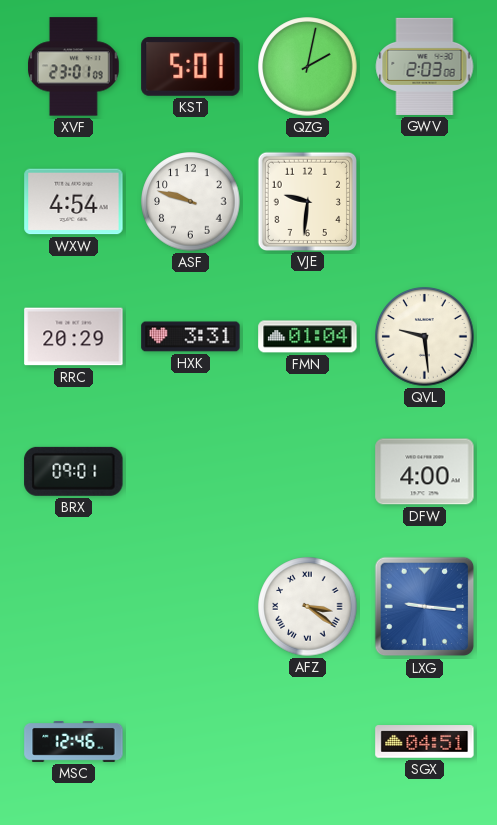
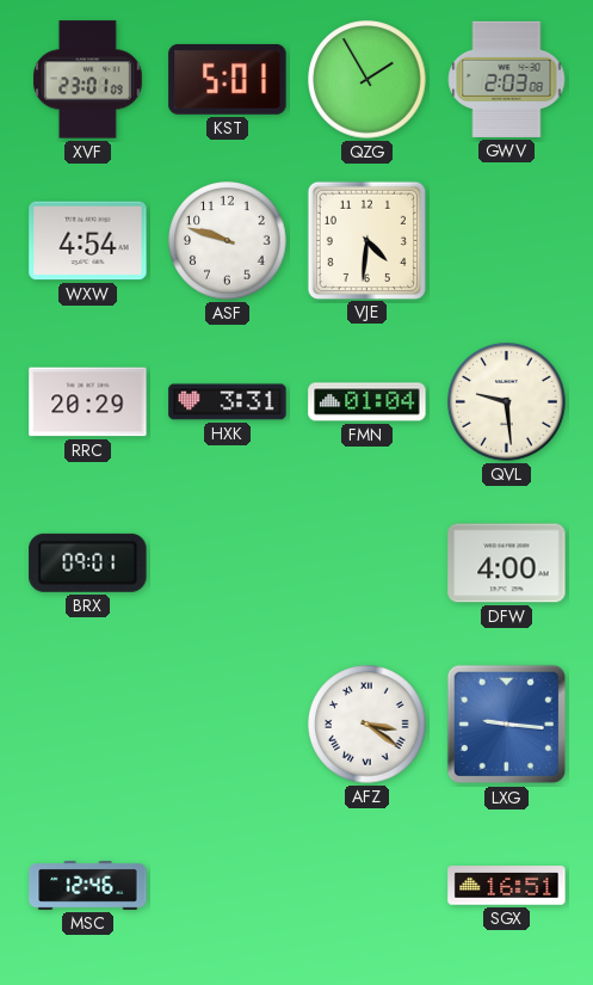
QZG: 2:02 -> 1:55
VJE: 9:31 -> 4:31
SGX: 04:51 -> 16:51
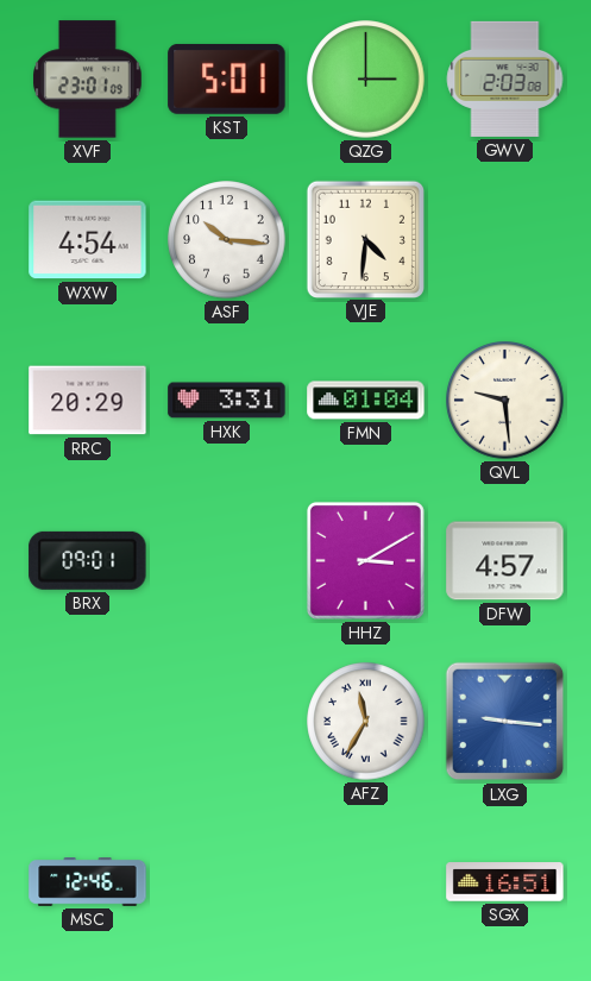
QZG: 1:55 -> 3:00
ASF: 9:48 -> 10:16
HHZ: none -> 3:10
DFW: 4:00 -> 4:57
AFZ: 3:21 -> 11:35
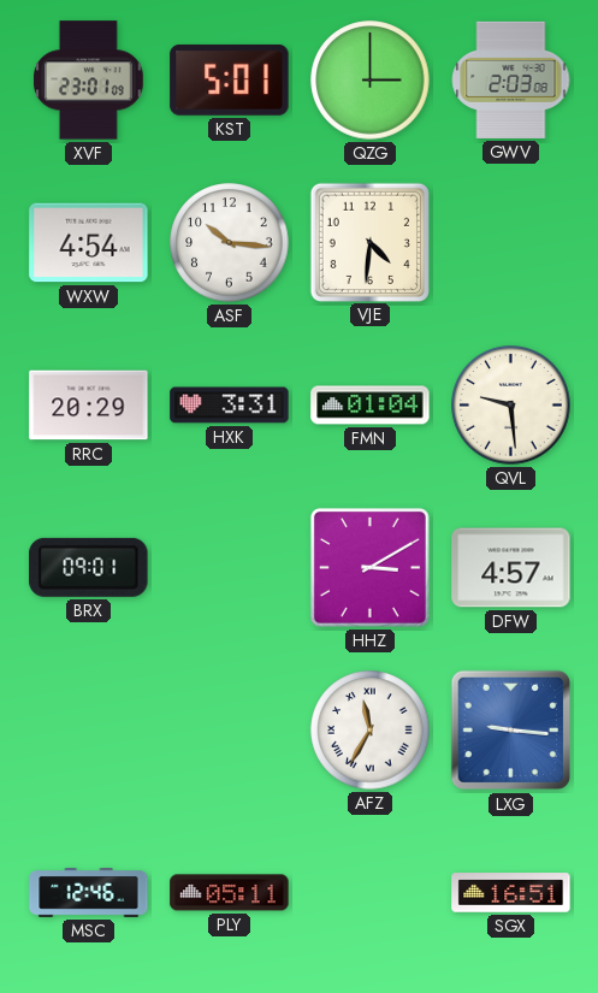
PLY: none -> 05:11
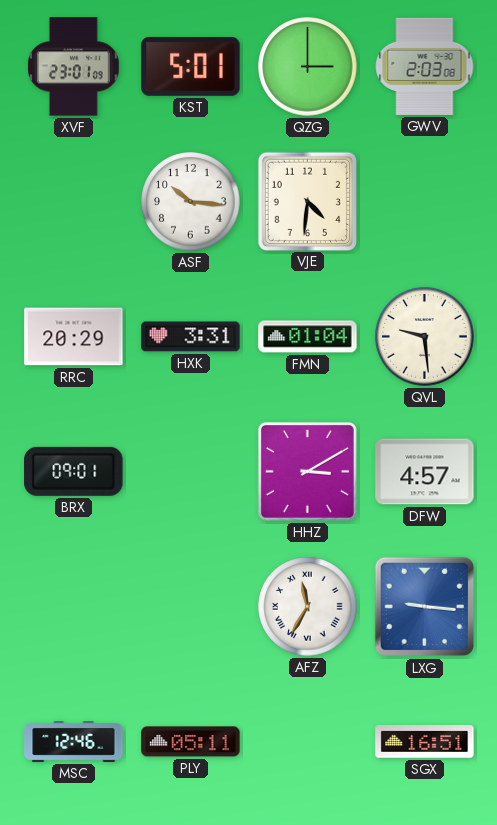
WXW: 4:54 -> none
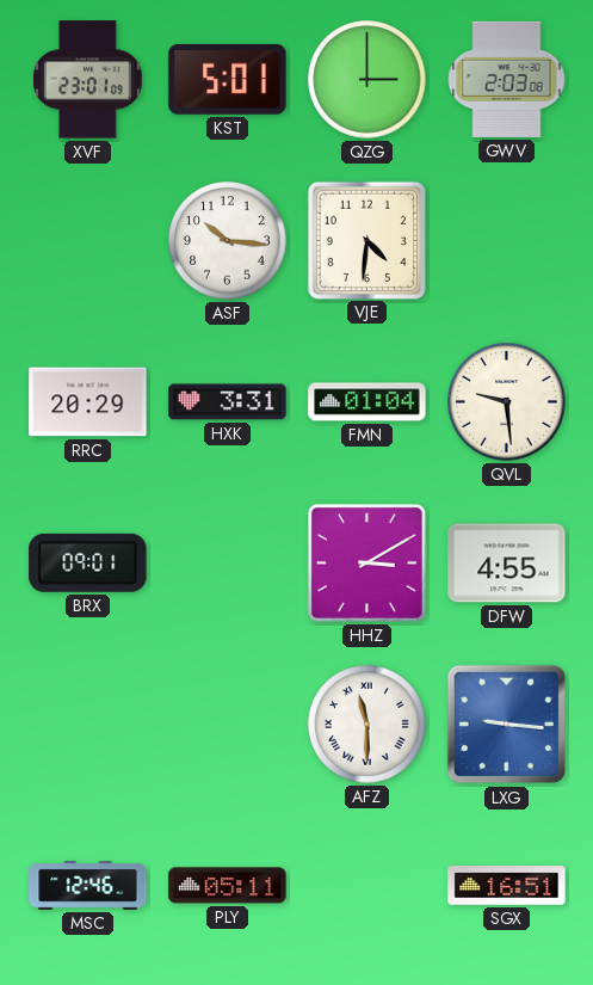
DFW: 4:57 -> 4:55
AFZ: 11:35 -> 11:30
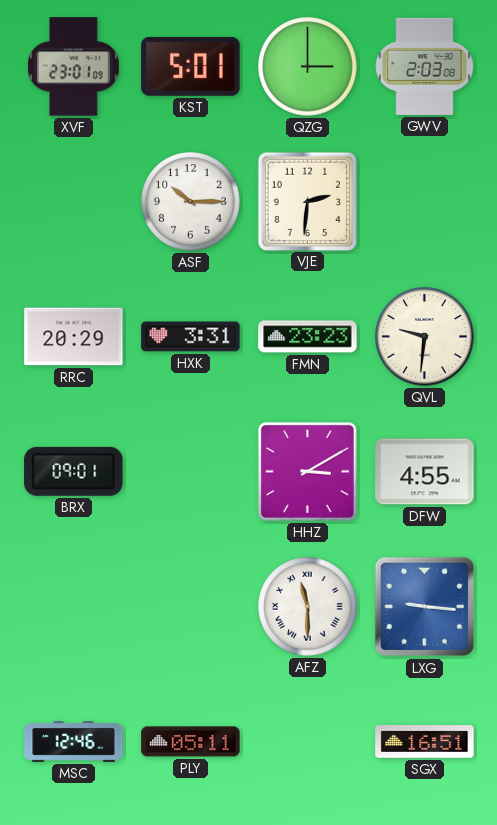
ASF: 10:16 -> 10:15
VJE: 4:31 -> 2:31
FMN: 01:04 -> 23:23
QVL: 9:29 -> 9:31
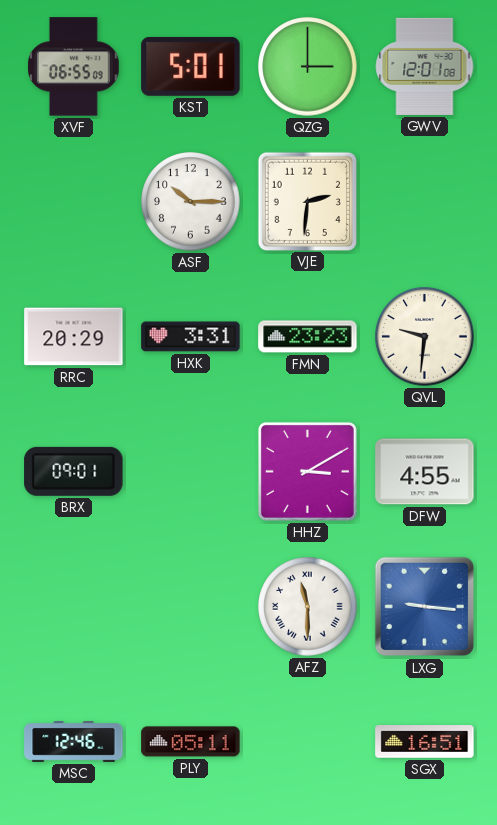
XVF: 23:01 -> 06:55
GWV: 2:03 -> 12:01
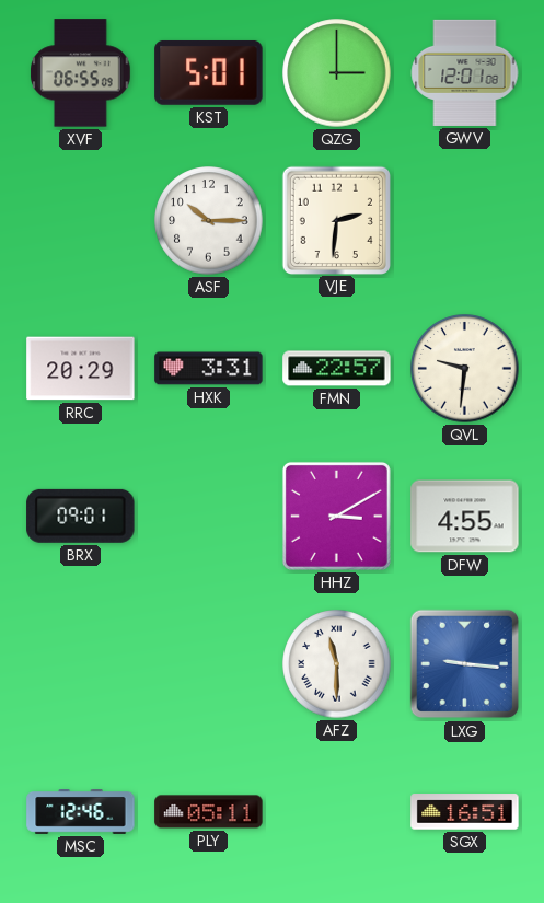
FMN: 23:23 -> 22:57
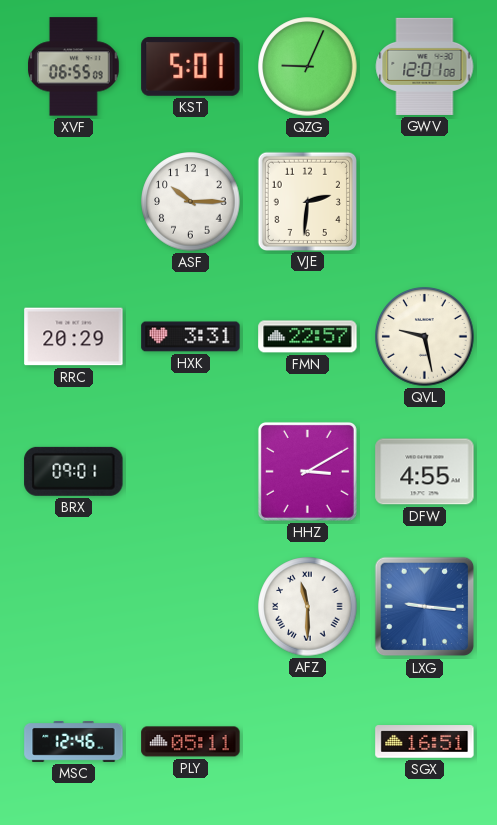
QZG: 3:00 -> 9:04
QVL: 9:31 -> 9:28
